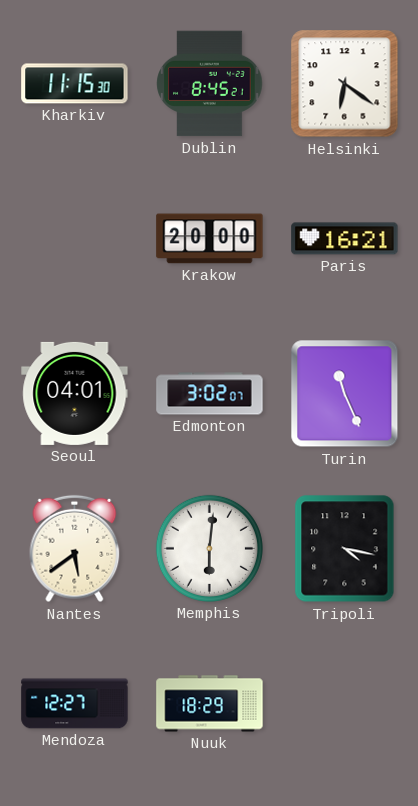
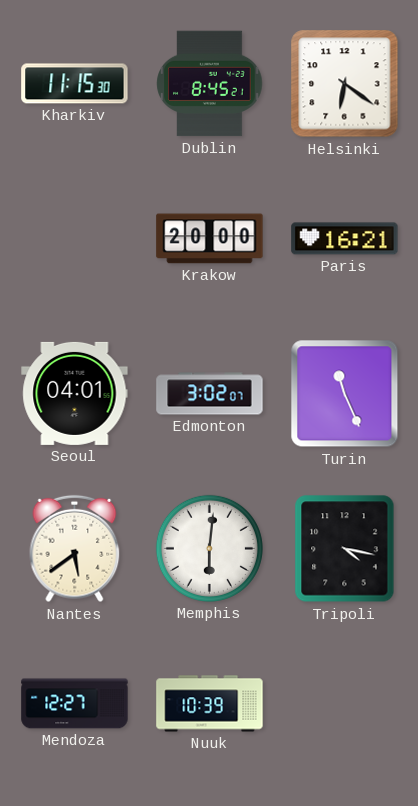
Nuuk: 18:29 -> 10:39
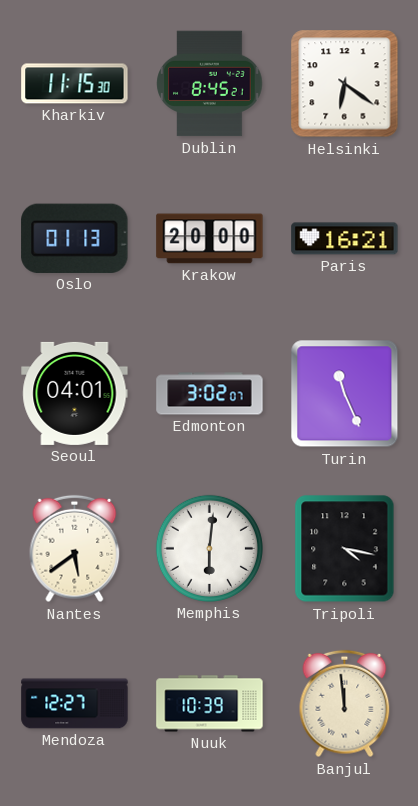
Oslo: none -> 01:13
Banjul: none -> 11:59
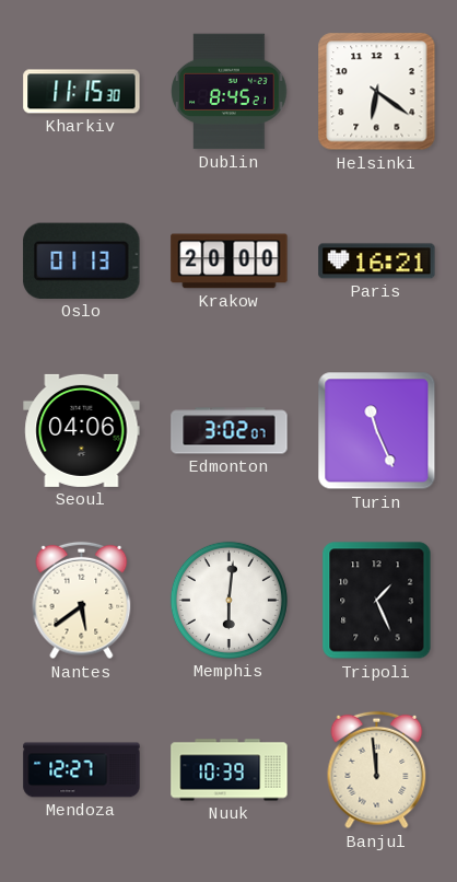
Seoul: 04:01 -> 04:06
Tripoli: 4:17 -> 1:26
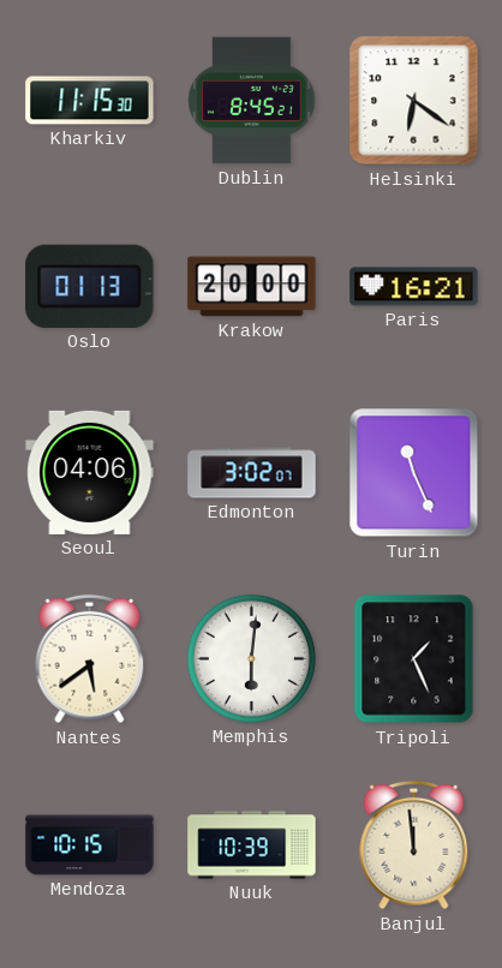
Mendoza: 12:27 -> 10:15
